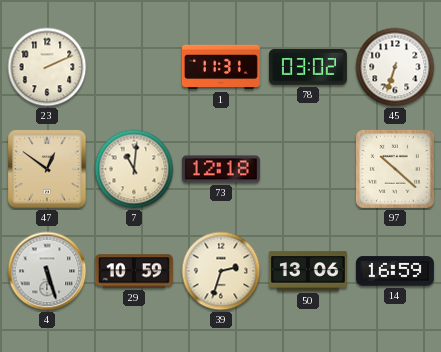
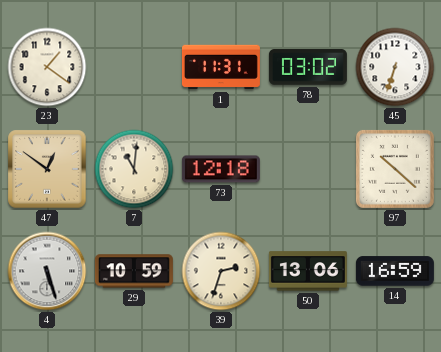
23: 2:11 -> 1:21
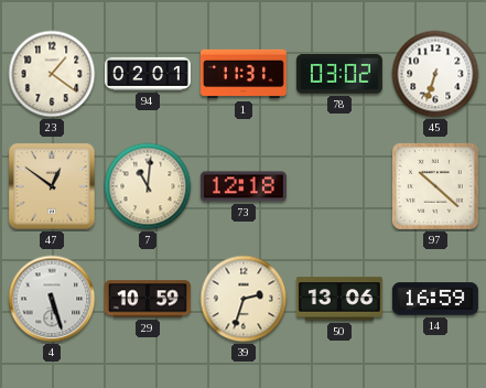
94: none -> 02:01
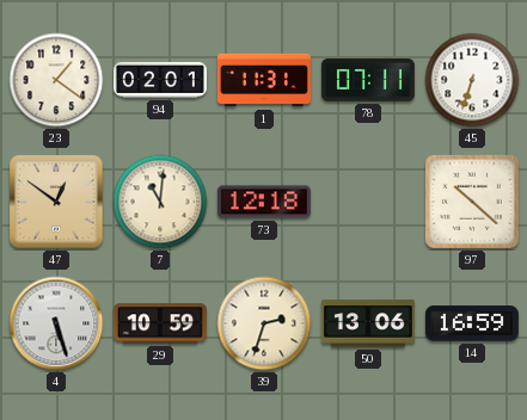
78: 03:02 -> 07:11
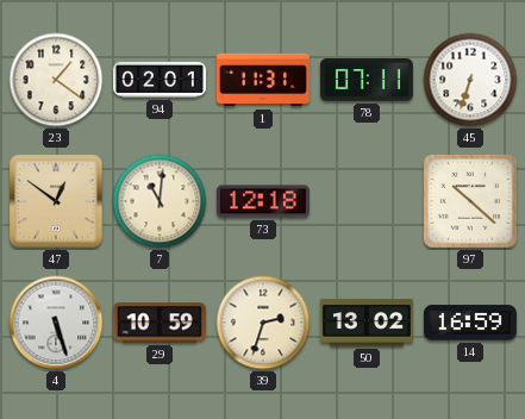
50: 13:06 -> 13:02
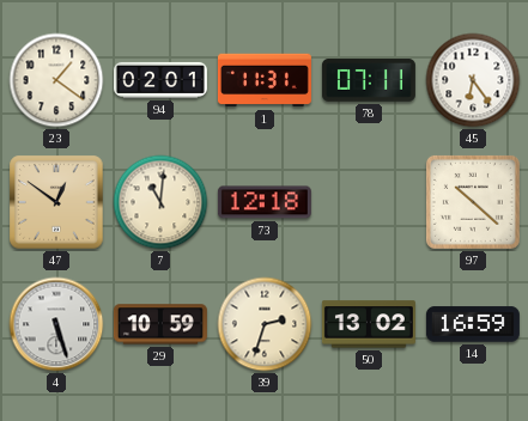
45: 6:33 -> 6:24
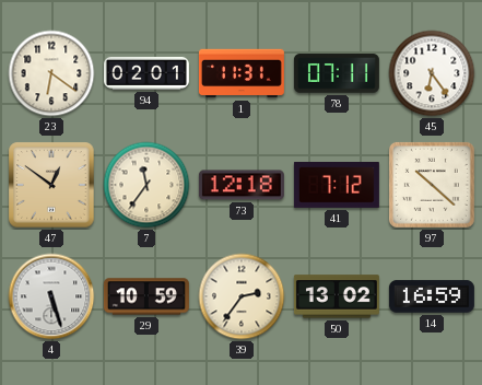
23: 1:21 -> 6:21
7: 11:01 -> 11:36
41: none -> 7:12
39: 2:33 -> 2:36
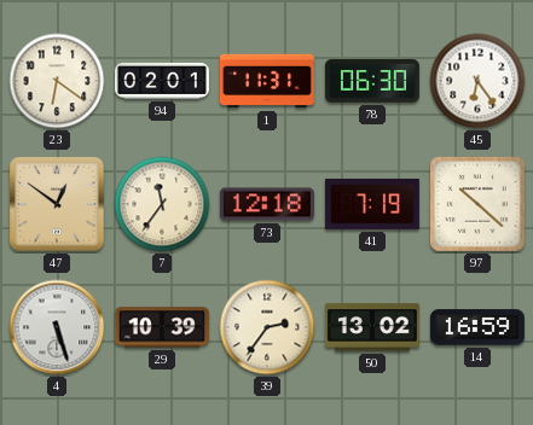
78: 07:11 -> 06:30
41: 7:12 -> 7:19
29: 10:59 -> 10:39
